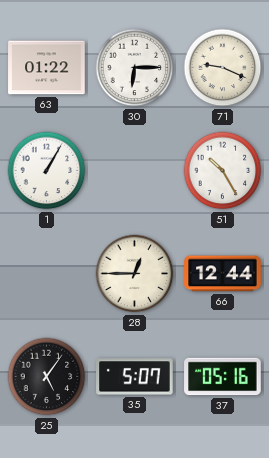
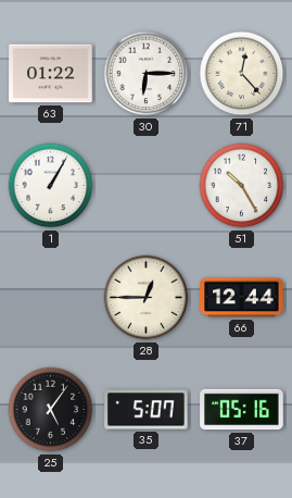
71: 9:19 -> 12:23
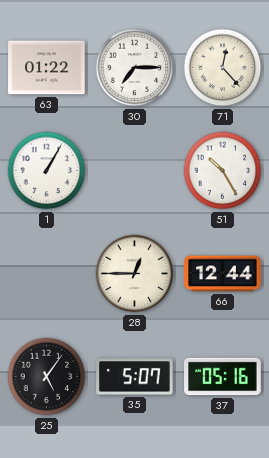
30: 6:15 -> 7:15
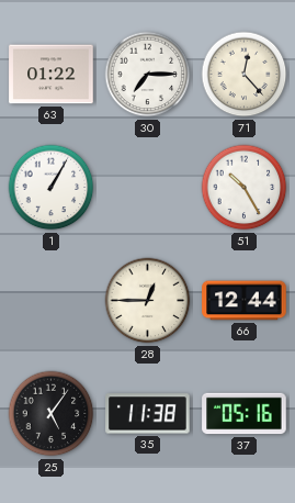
35: 5:07 -> 11:38
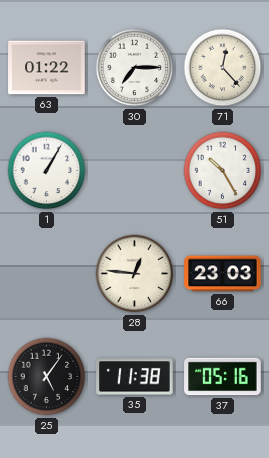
28: 12:45 -> 12:46
66: 12:44 -> 23:03
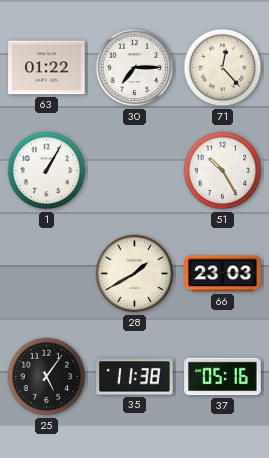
28: 12:46 -> 1:40
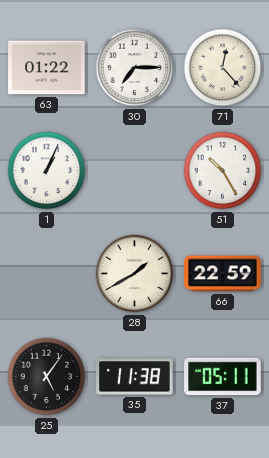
1: 1:05 -> 1:04
66: 23:03 -> 22:59
37: 05:16 -> 05:11
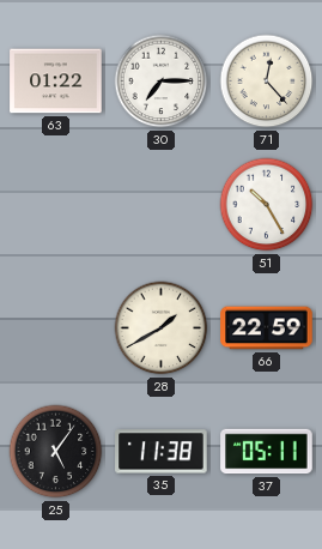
1: 1:04 -> none
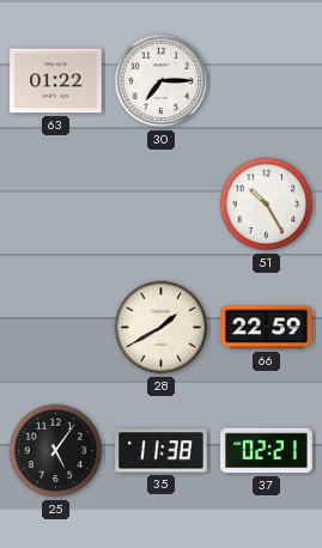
71: 12:23 -> none
37: 05:11 -> 02:21
